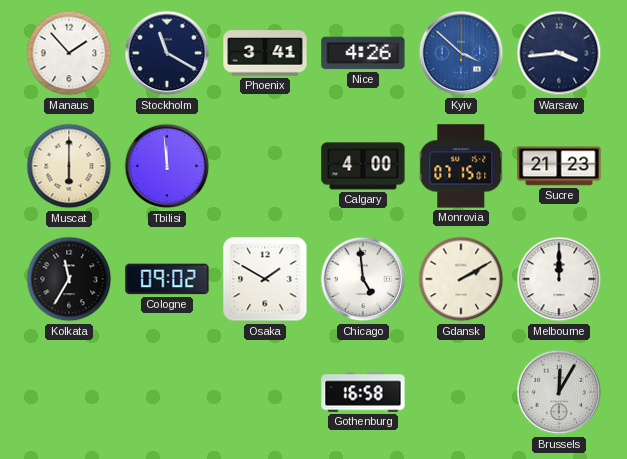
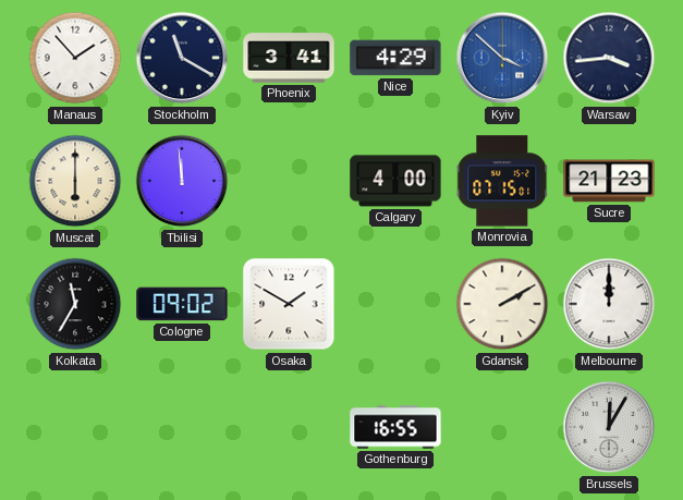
Nice: 4:26 -> 4:29
Chicago: 4:59 -> none
Gothenburg: 16:58 -> 16:55
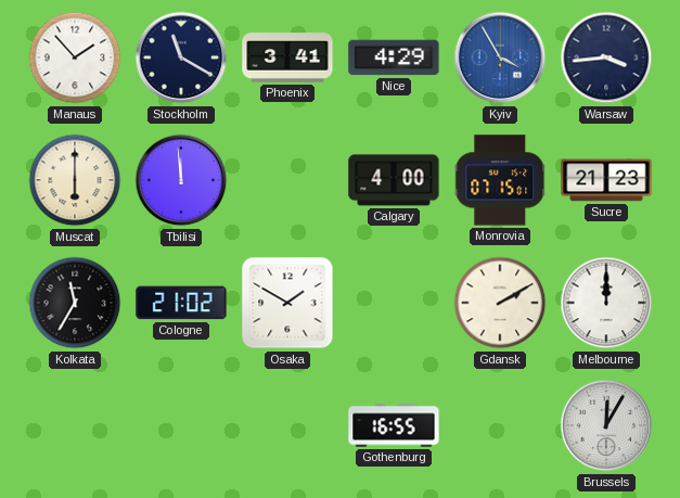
Kyiv: 3:52 -> 3:55
Cologne: 09:02 -> 21:02
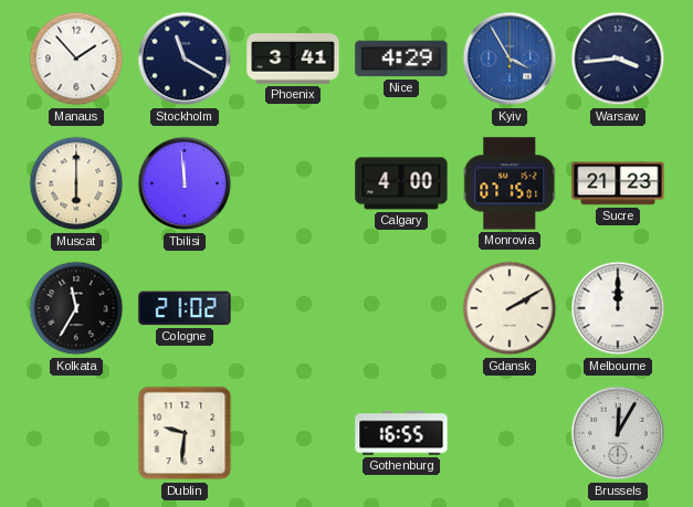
Osaka: 1:50 -> none
Dublin: none -> 9:31
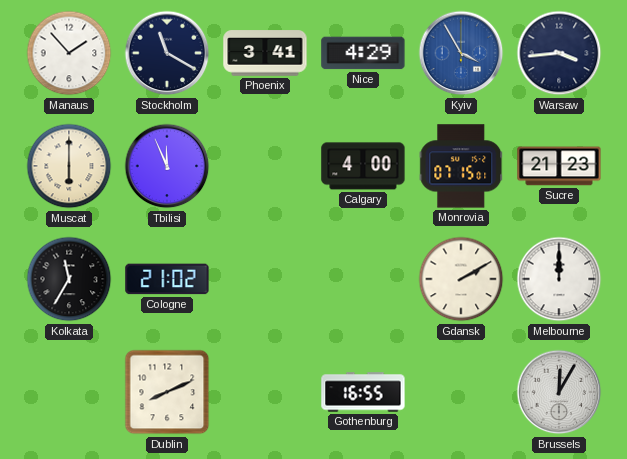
Tbilisi: 11:59 -> 11:56
Dublin: 9:31 -> 8:11
